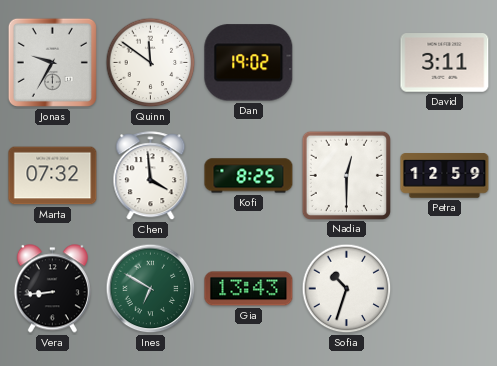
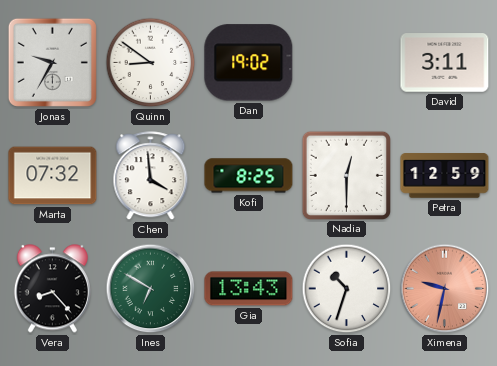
Quinn: 11:51 -> 8:51
Vera: 8:44 -> 8:23
Ximena: none -> 9:32
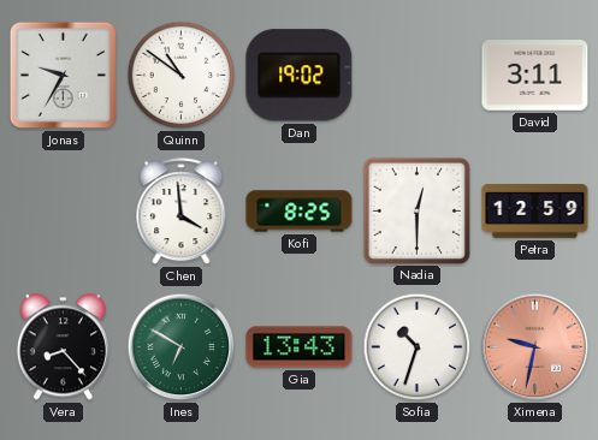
Quinn: 8:51 -> 10:51
Marta: 07:32 -> none
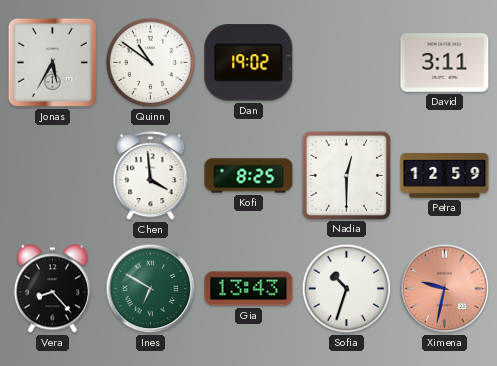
Jonas: 9:35 -> 5:35
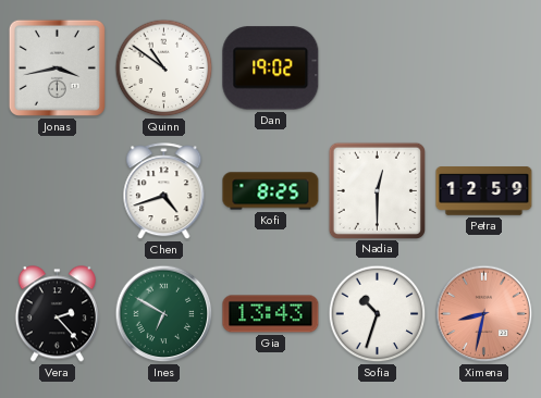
Jonas: 5:35 -> 3:43
David: 3:11 -> none
Chen: 3:59 -> 4:42
Vera: 8:23 -> 2:23
Ximena: 9:32 -> 8:32
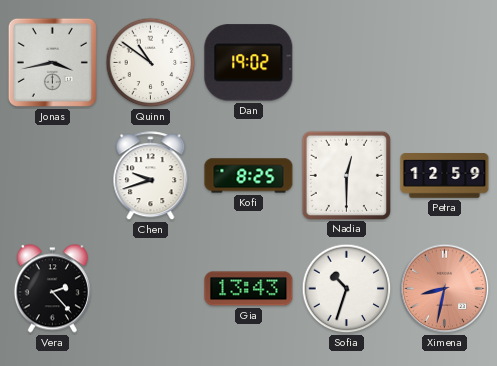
Chen: 4:42 -> 9:42
Ines: 6:50 -> none
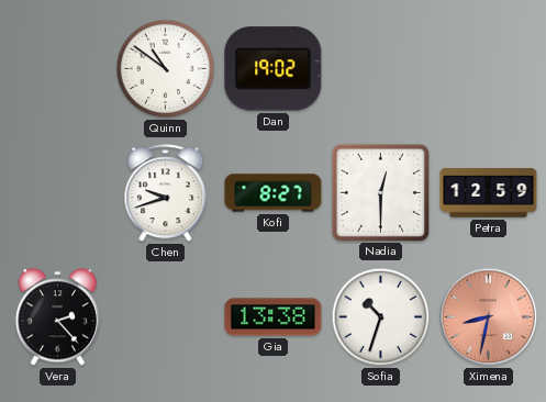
Jonas: 3:43 -> none
Kofi: 8:25 -> 8:27
Gia: 13:43 -> 13:38
